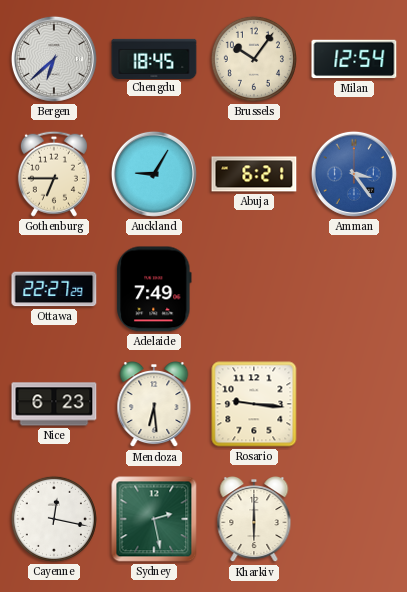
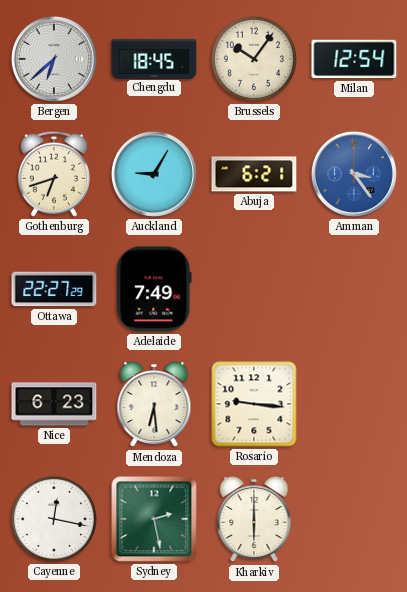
Gothenburg: 6:45 -> 6:42
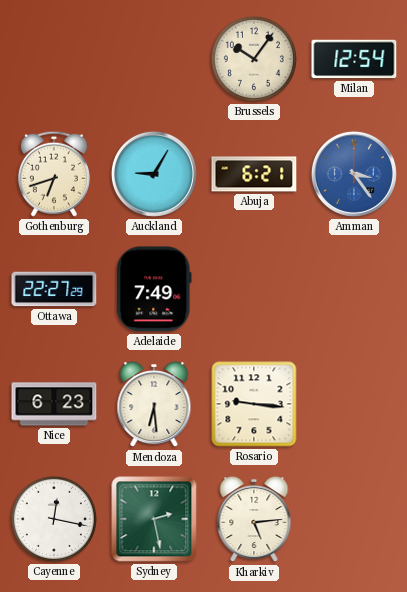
Bergen: 6:38 -> none
Chengdu: 18:45 -> none
Kharkiv: 6:00 -> 5:14
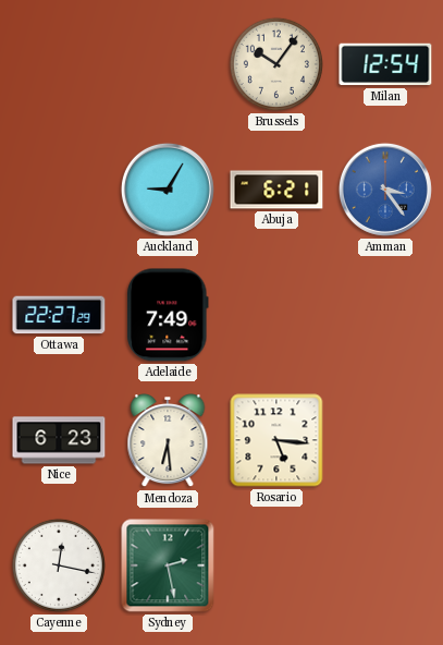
Gothenburg: 6:42 -> none
Rosario: 9:16 -> 5:16
Kharkiv: 5:14 -> none
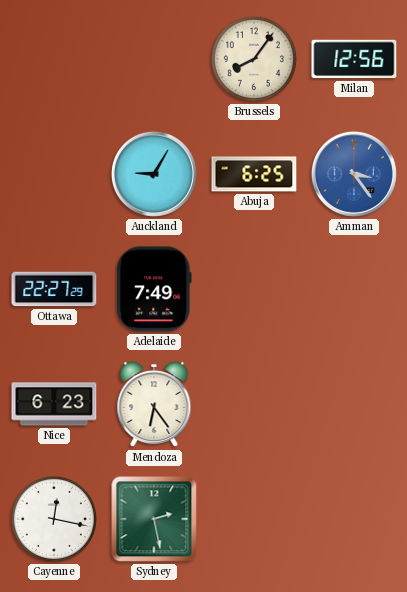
Brussels: 10:06 -> 8:06
Milan: 12:54 -> 12:56
Abuja: 6:21 -> 6:25
Mendoza: 6:29 -> 6:24
Rosario: 5:16 -> none
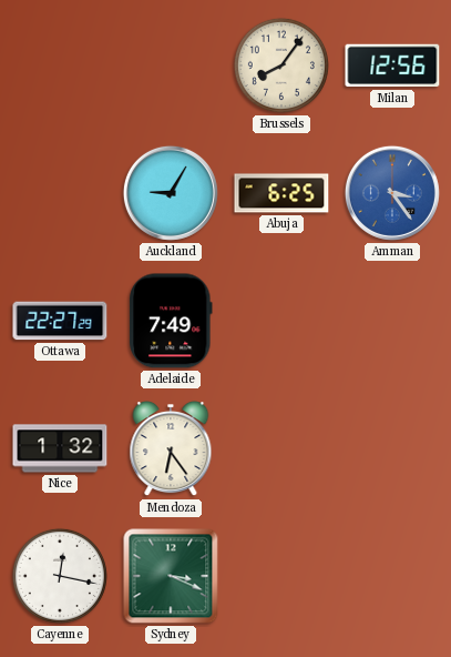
Nice: 6:23 -> 1:32
Sydney: 2:28 -> 3:19
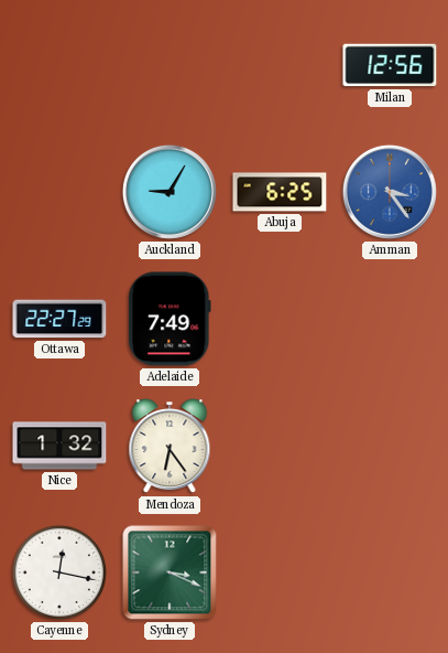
Brussels: 8:06 -> none
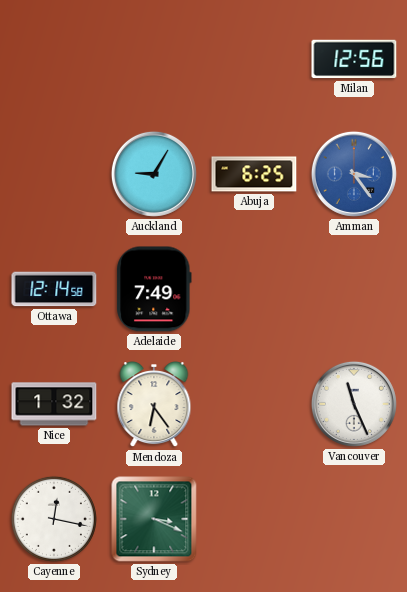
Ottawa: 22:27 -> 12:14
Vancouver: none -> 11:26
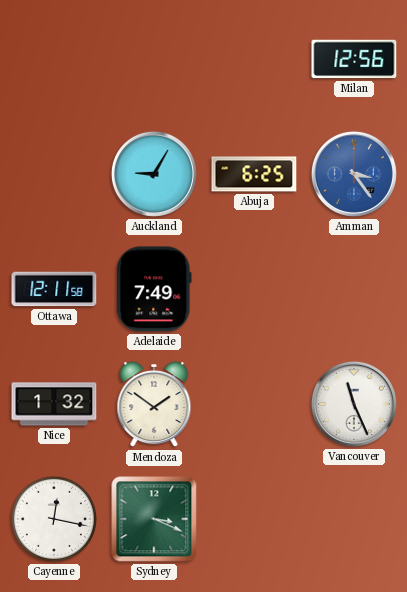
Ottawa: 12:14 -> 12:11
Mendoza: 6:24 -> 1:51
